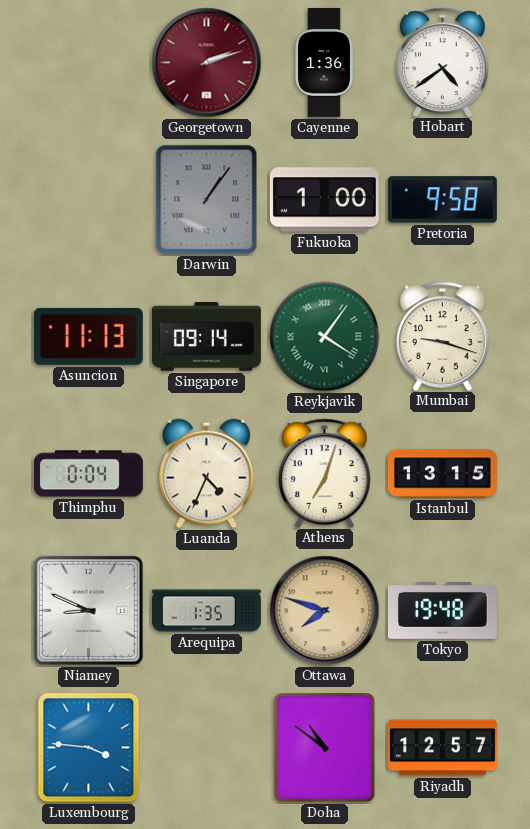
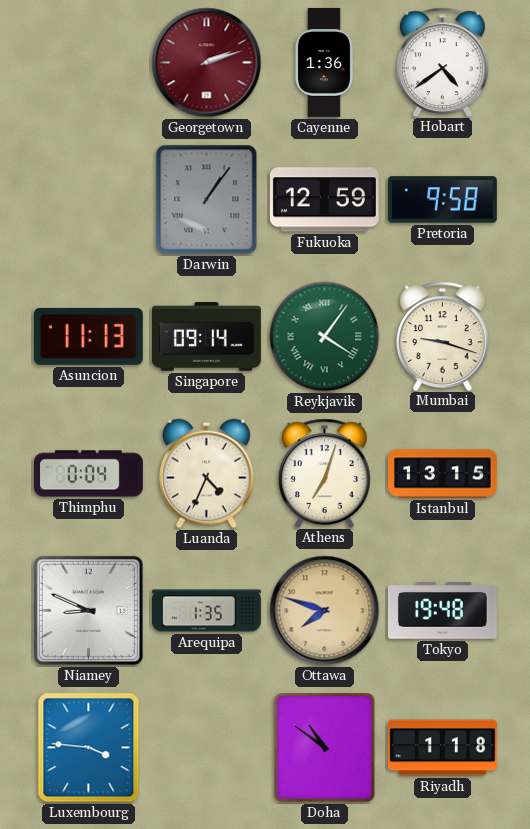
Fukuoka: 1:00 -> 12:59
Riyadh: 12:57 -> 1:18
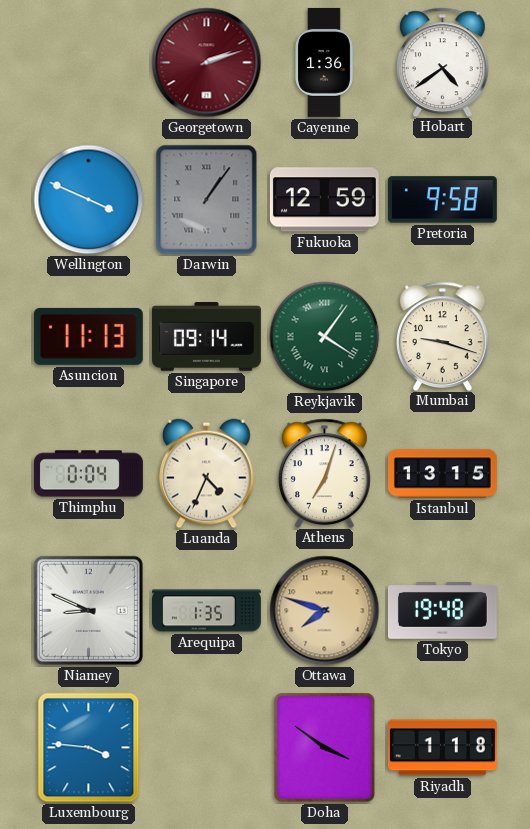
Wellington: none -> 3:49
Doha: 10:51 -> 3:51
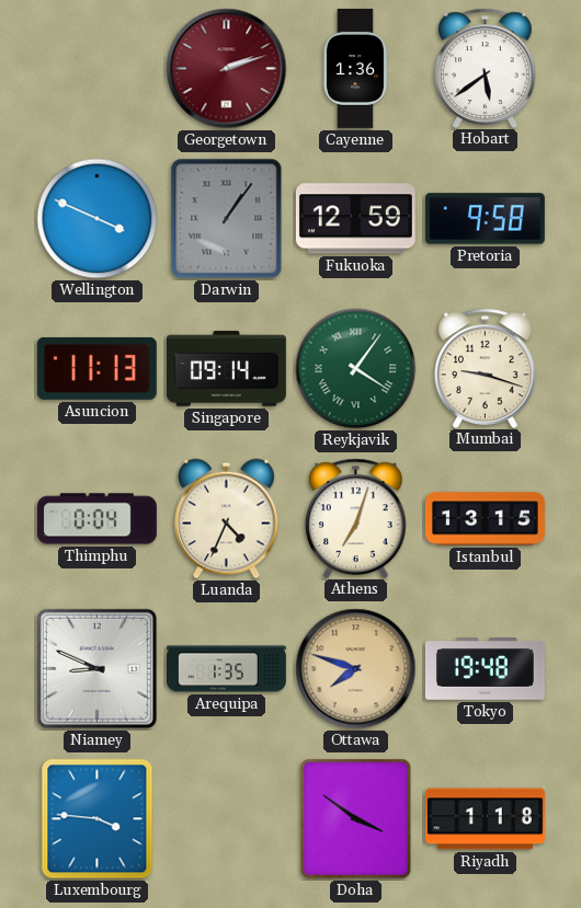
Hobart: 4:39 -> 5:39
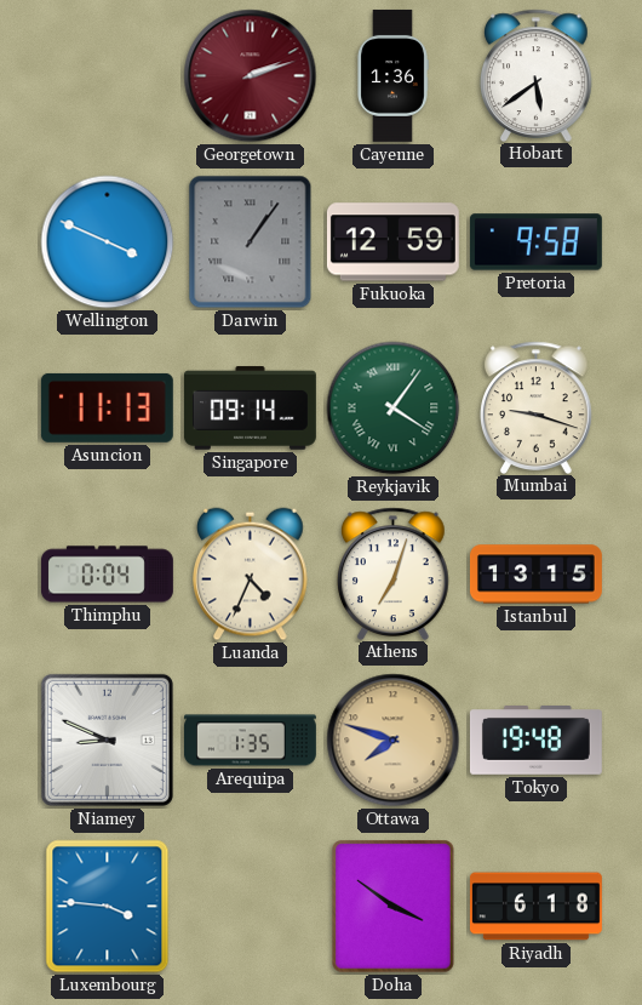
Riyadh: 1:18 -> 6:18
